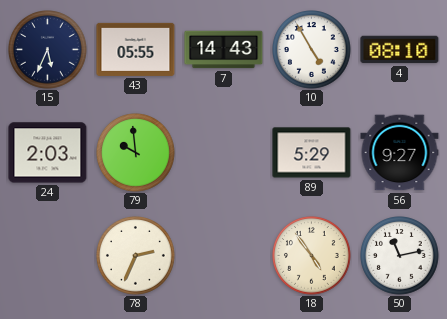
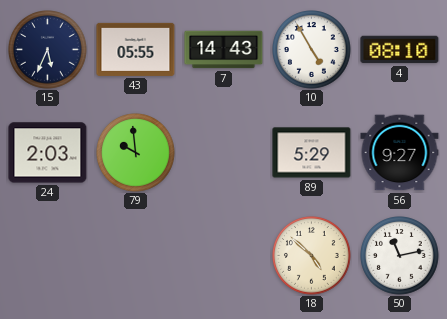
78: 2:34 -> none
18: 4:54 -> 4:52
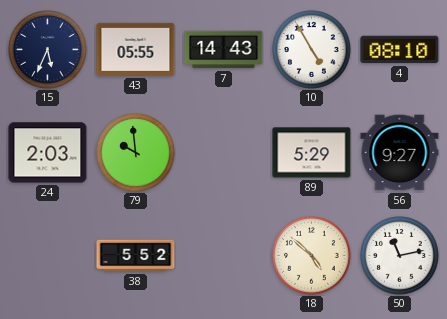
38: none -> 5:52
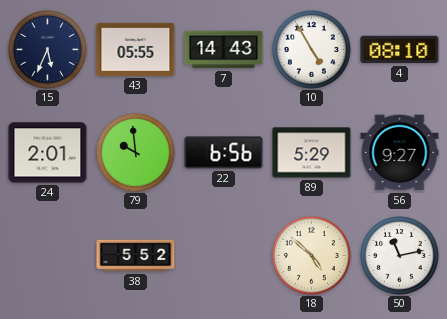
24: 2:03 -> 2:01
22: none -> 6:56
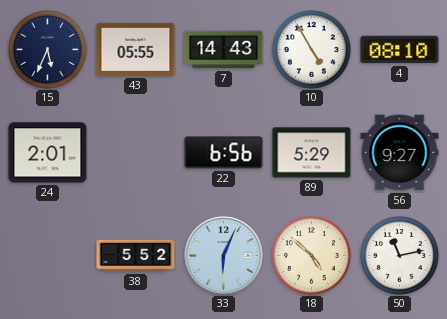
79: 9:59 -> none
33: none -> 6:04
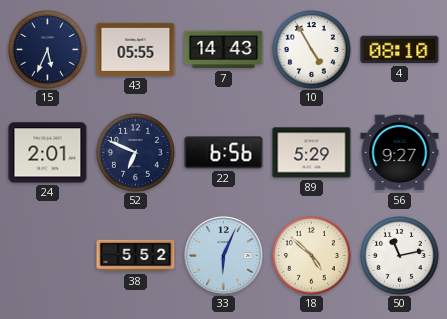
52: none -> 6:49
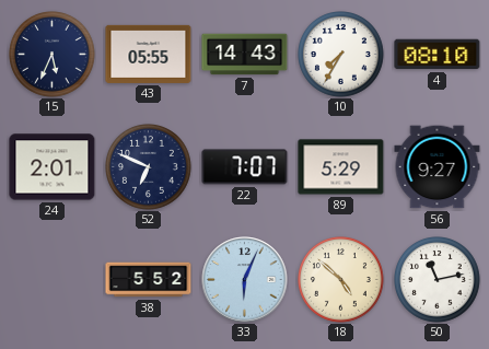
10: 4:55 -> 7:35
22: 6:56 -> 7:07
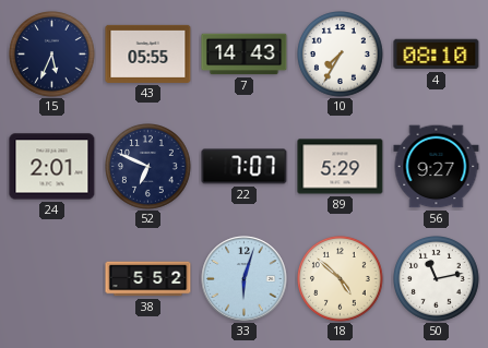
33: 6:04 -> 6:03
